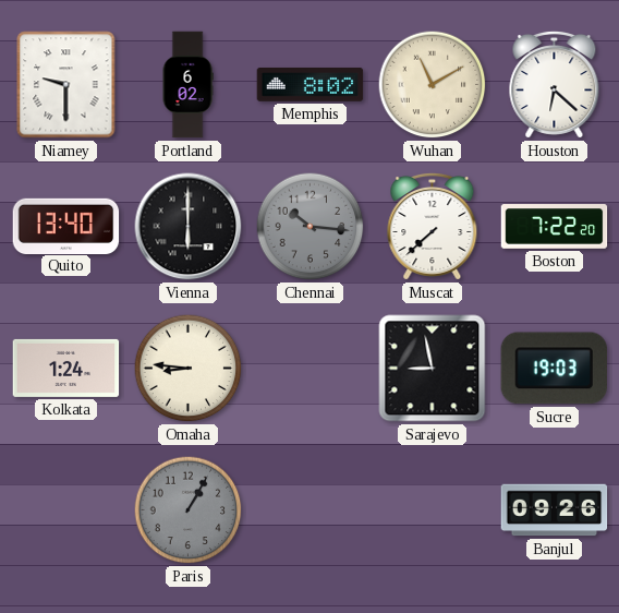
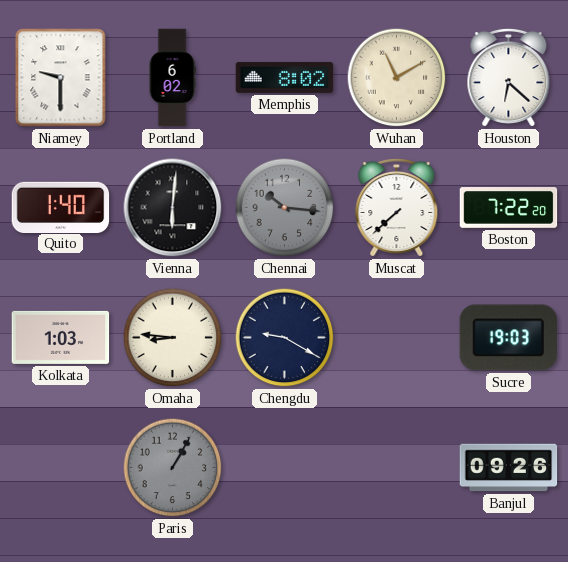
Quito: 13:40 -> 1:40
Vienna: 6:00 -> 6:01
Kolkata: 1:24 -> 1:03
Chengdu: none -> 9:20
Sarajevo: 8:58 -> none
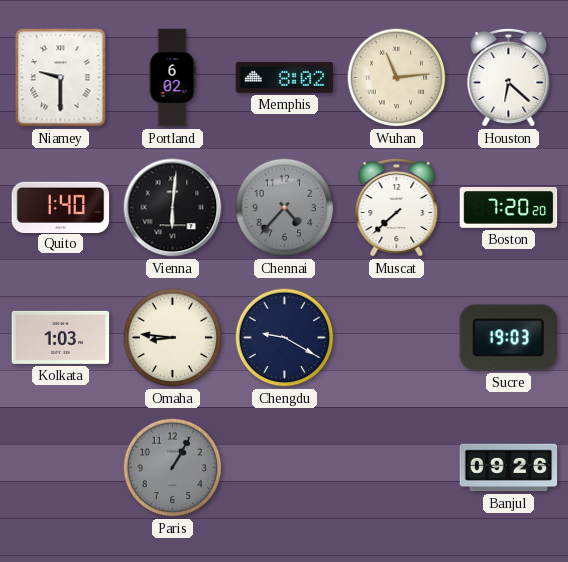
Wuhan: 11:10 -> 11:14
Chennai: 10:16 -> 4:37
Boston: 7:22 -> 7:20
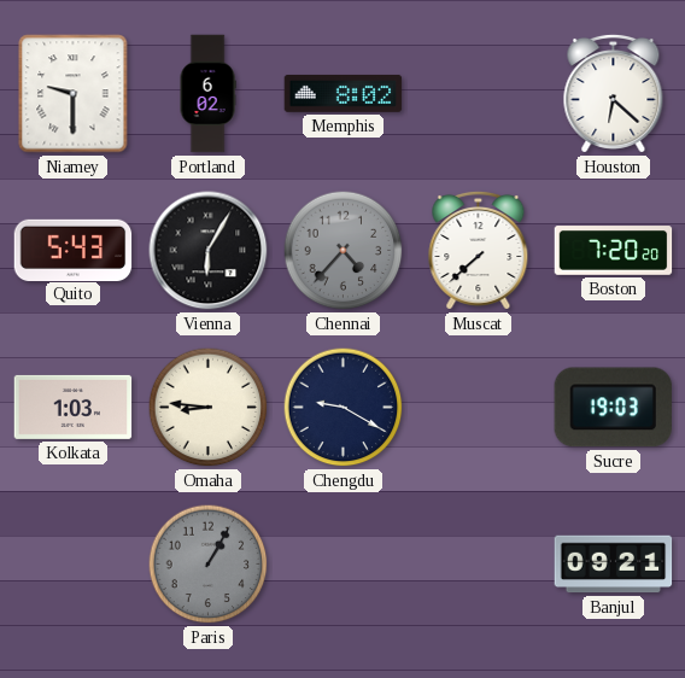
Wuhan: 11:14 -> none
Quito: 1:40 -> 5:43
Vienna: 6:01 -> 6:05
Banjul: 09:26 -> 09:21
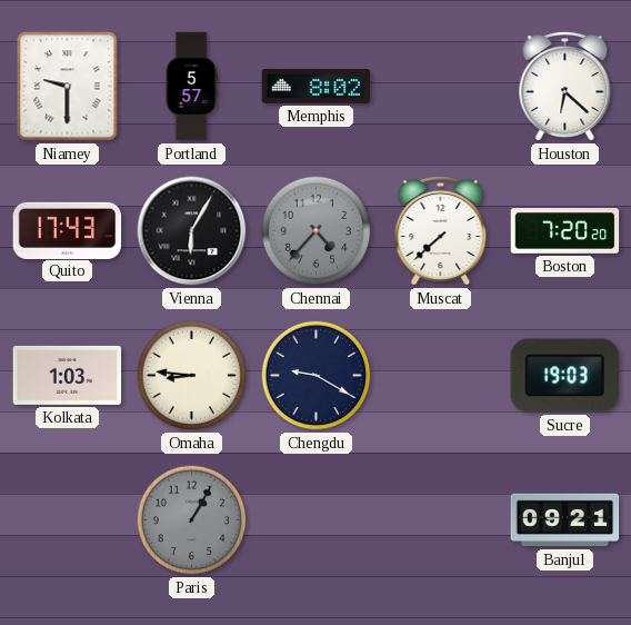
Portland: 6:02 -> 5:57
Quito: 5:43 -> 17:43
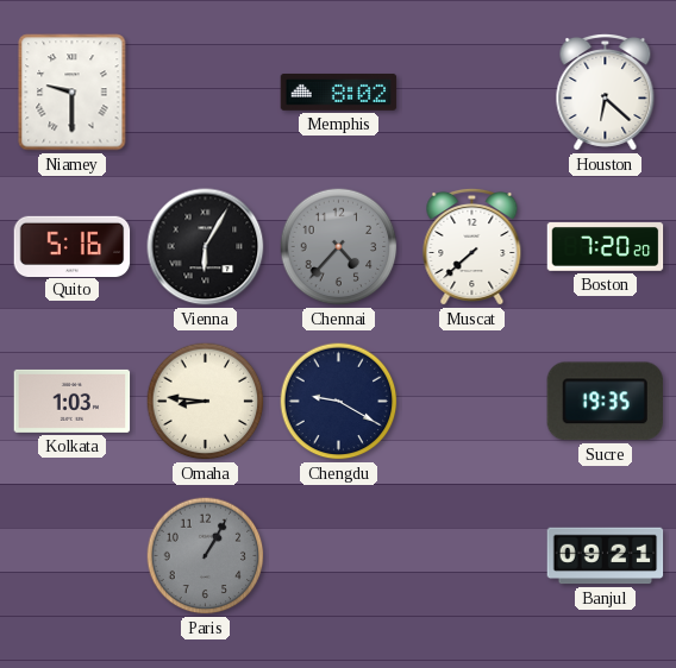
Portland: 5:57 -> none
Quito: 17:43 -> 5:16
Sucre: 19:03 -> 19:35
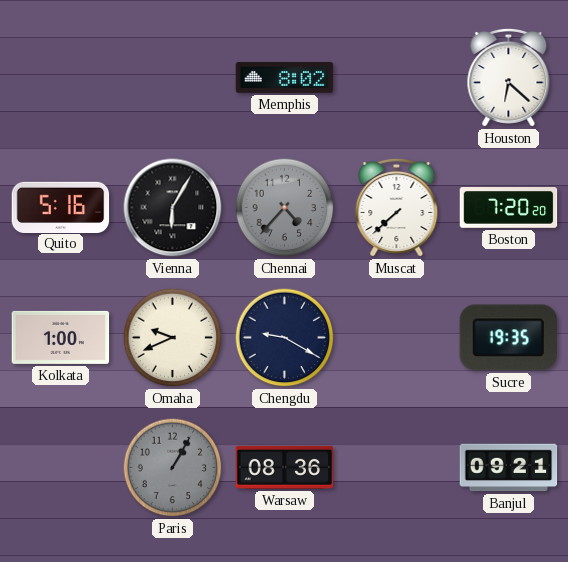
Niamey: 9:30 -> none
Kolkata: 1:03 -> 1:00
Omaha: 8:46 -> 9:41
Warsaw: none -> 08:36
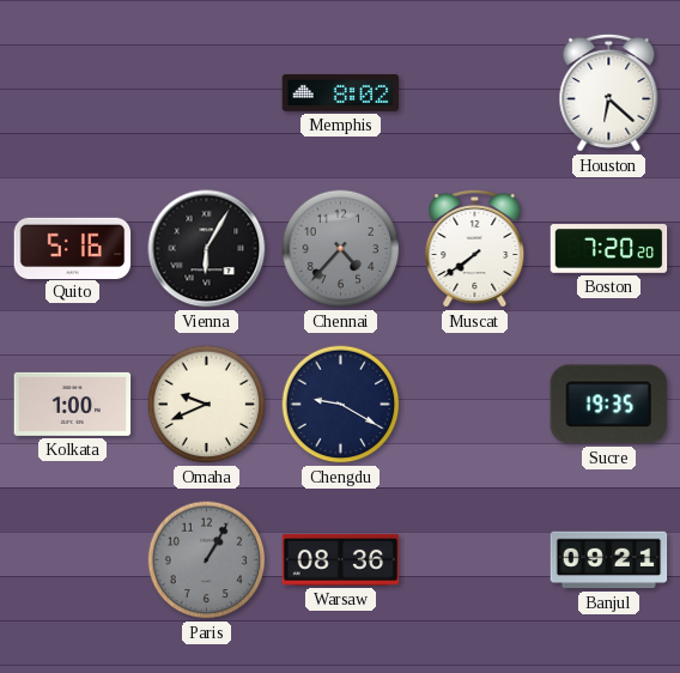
Muscat: 7:38 -> 7:39
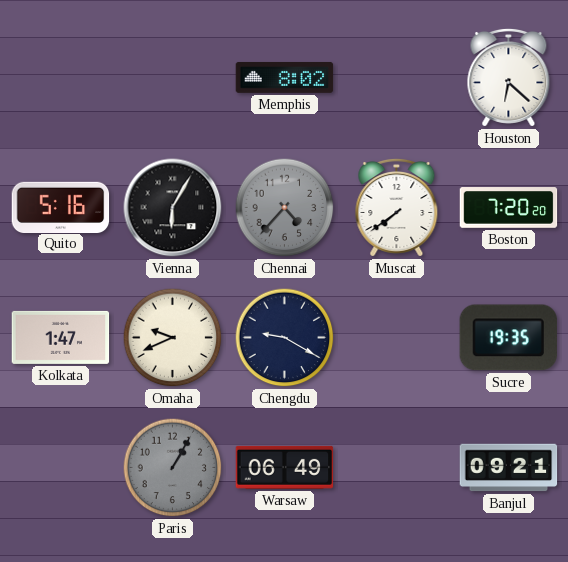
Kolkata: 1:00 -> 1:47
Warsaw: 08:36 -> 06:49
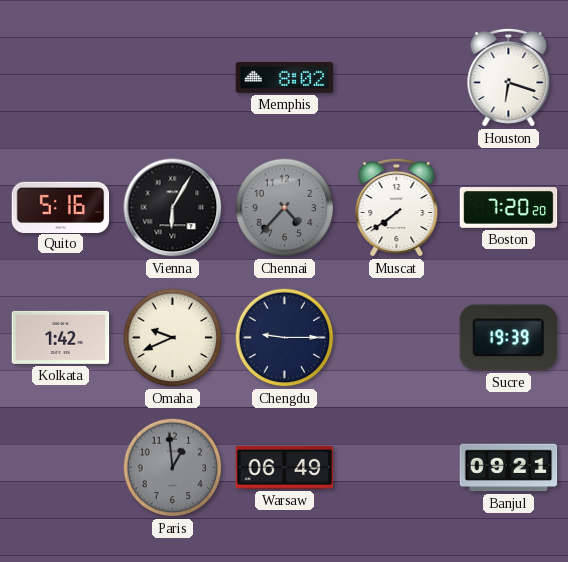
Houston: 6:22 -> 6:18
Kolkata: 1:47 -> 1:42
Chengdu: 9:20 -> 9:15
Sucre: 19:35 -> 19:39
Paris: 1:05 -> 12:59
